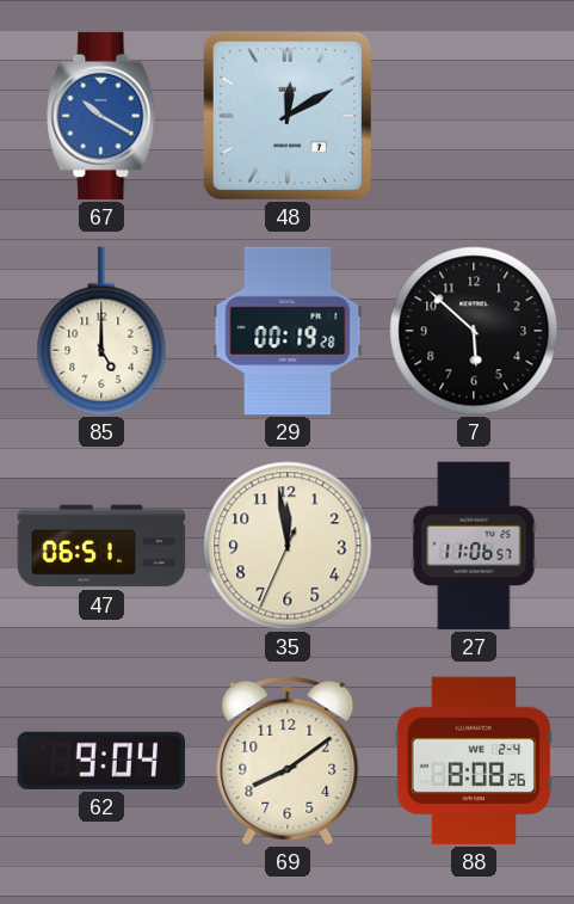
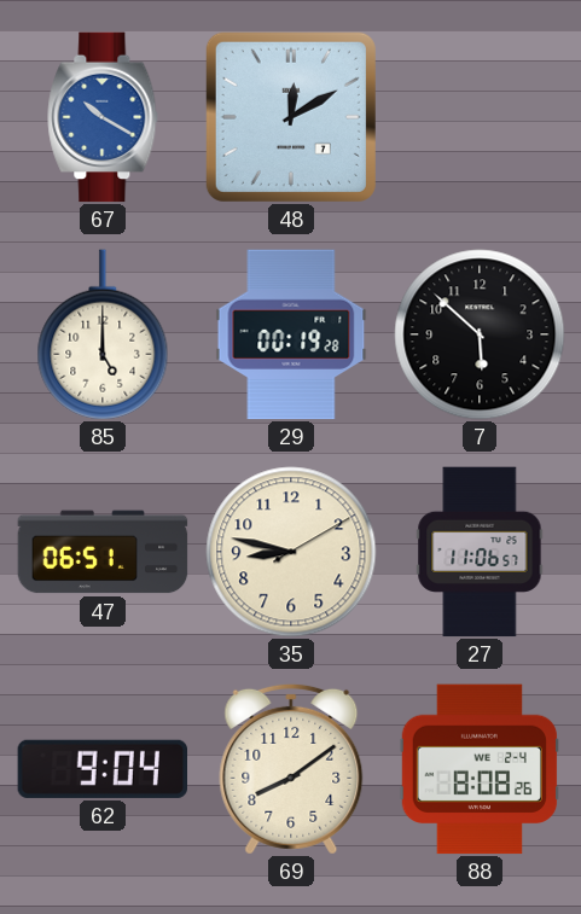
35: 11:58 -> 8:47
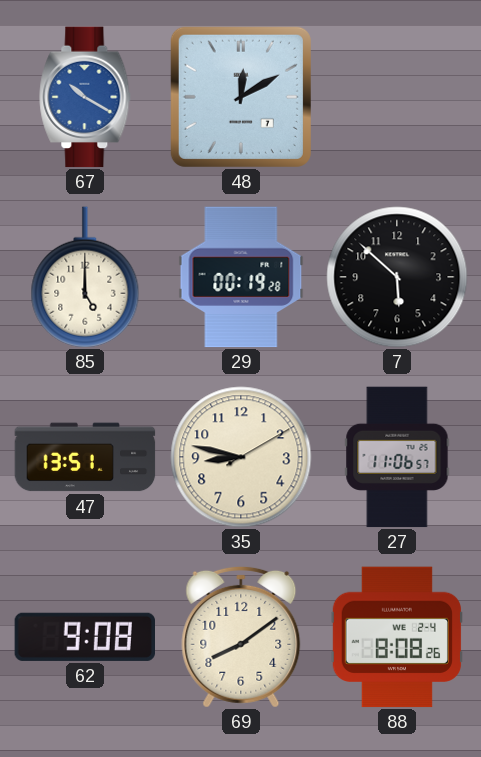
47: 06:51 -> 13:51
62: 9:04 -> 9:08
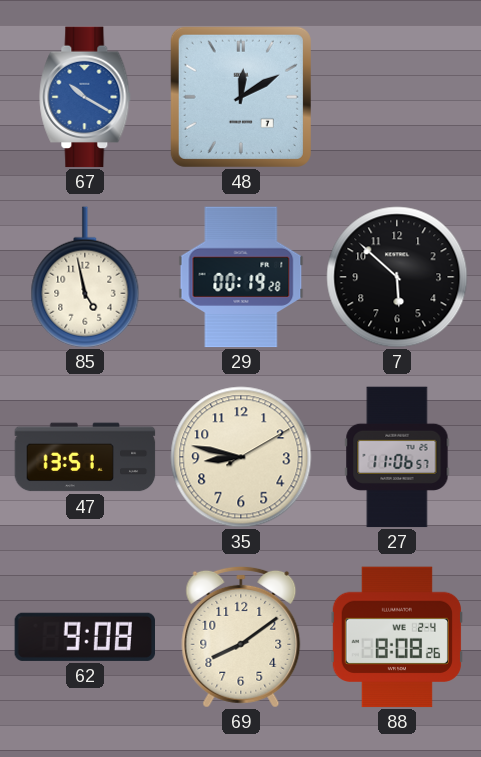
85: 5:00 -> 4:58
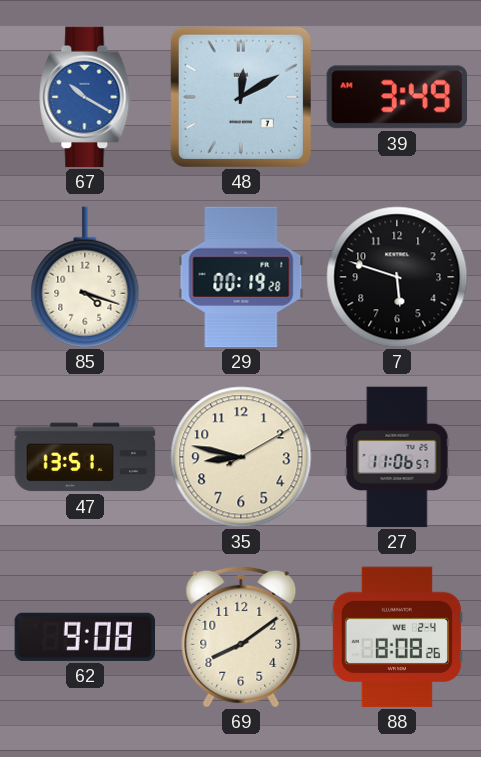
39: none -> 3:49
85: 4:58 -> 4:18
7: 5:52 -> 5:48
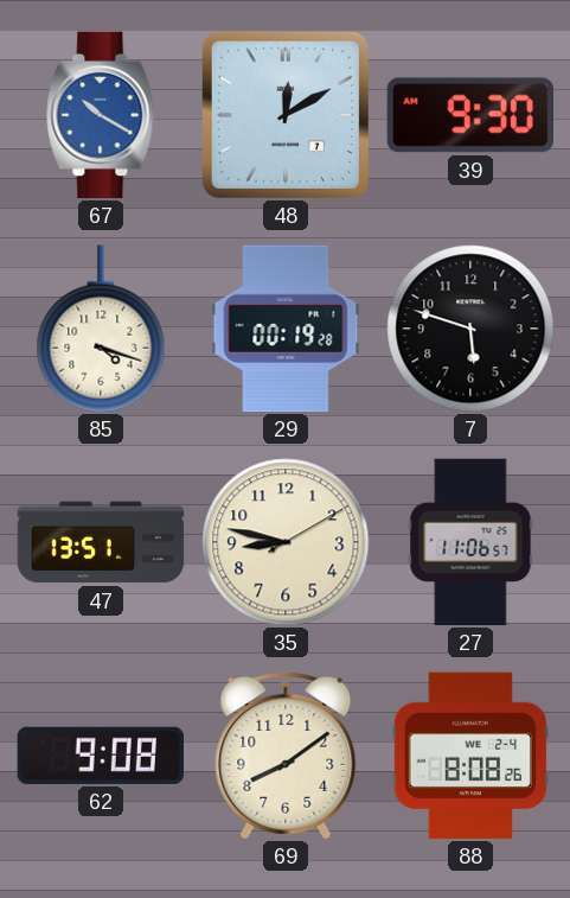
39: 3:49 -> 9:30
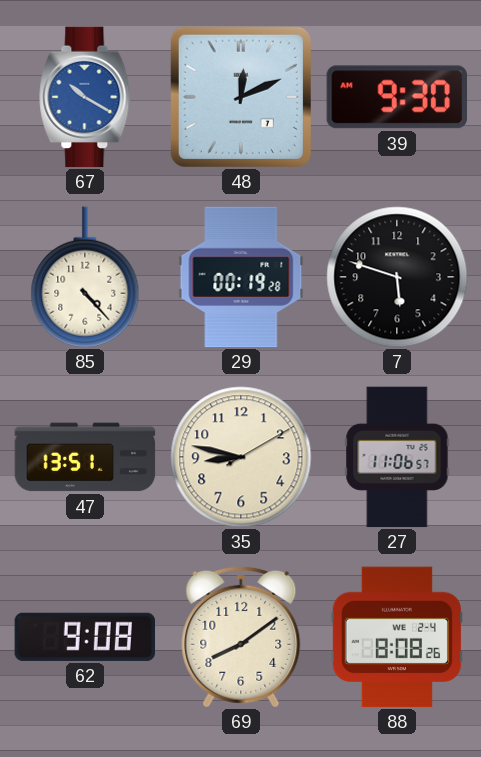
48: 12:10 -> 12:11
85: 4:18 -> 4:23
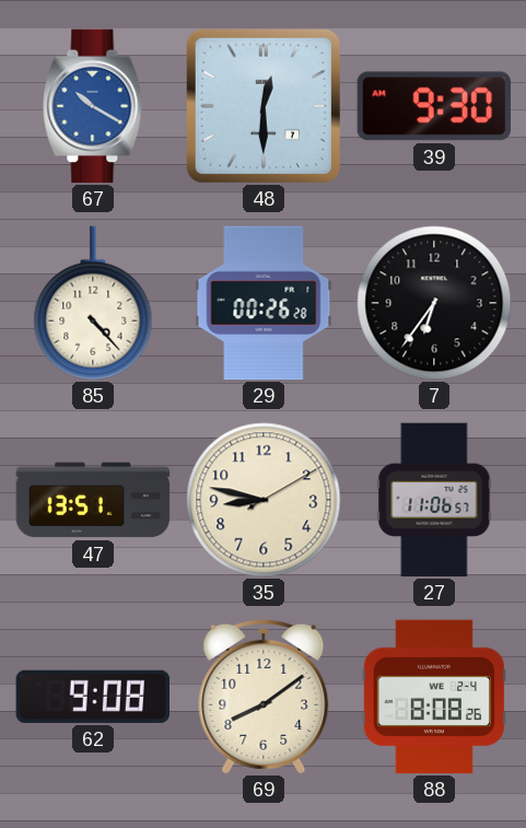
48: 12:11 -> 12:30
29: 00:19 -> 00:26
7: 5:48 -> 6:36
